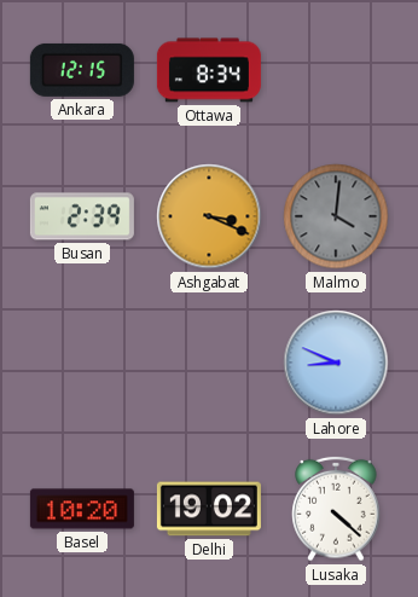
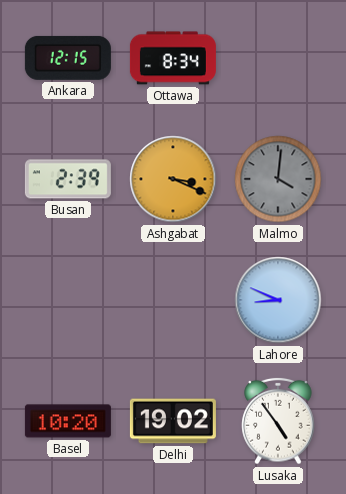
Lusaka: 4:22 -> 4:54
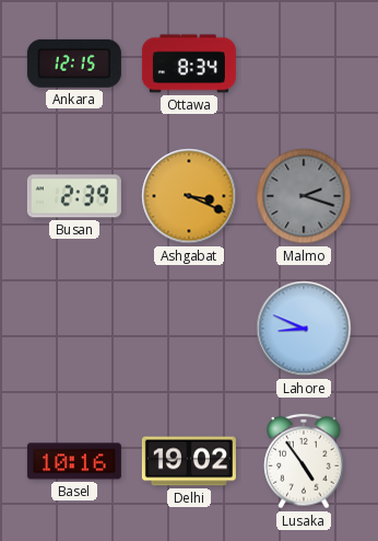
Malmo: 4:01 -> 2:18
Basel: 10:20 -> 10:16
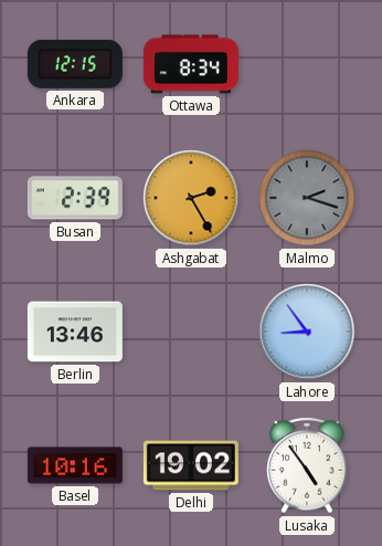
Ashgabat: 3:19 -> 2:25
Berlin: none -> 13:46
Lahore: 8:49 -> 8:54
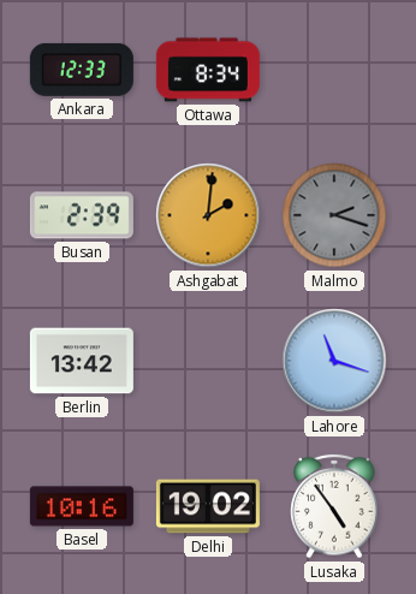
Ankara: 12:15 -> 12:33
Ashgabat: 2:25 -> 2:01
Berlin: 13:46 -> 13:42
Lahore: 8:54 -> 11:18
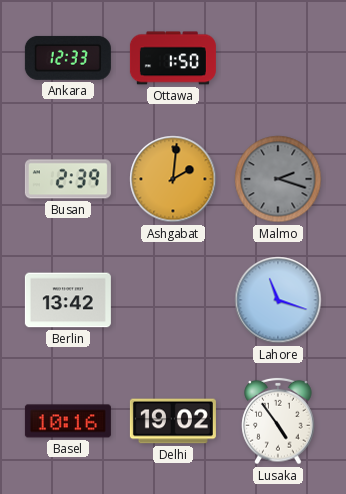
Ottawa: 8:34 -> 1:50
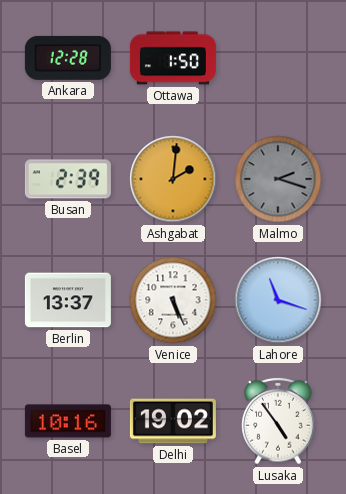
Ankara: 12:33 -> 12:28
Berlin: 13:42 -> 13:37
Venice: none -> 5:26
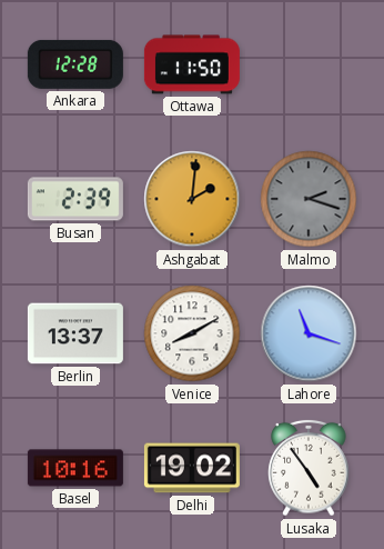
Ottawa: 1:50 -> 11:50
Venice: 5:26 -> 8:10
